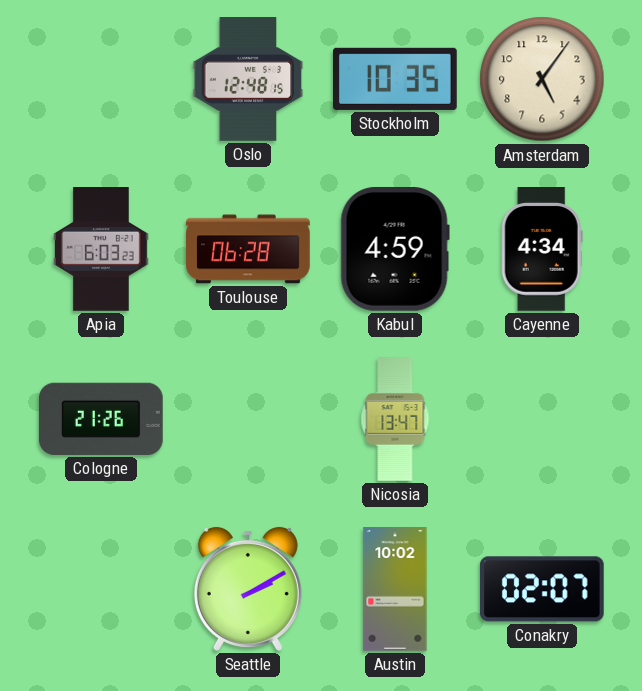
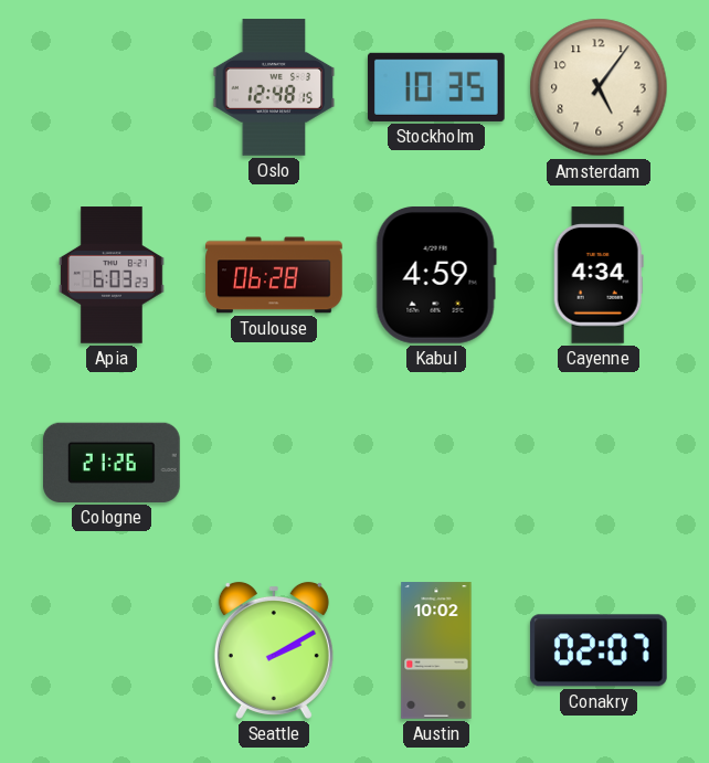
Nicosia: 13:47 -> none
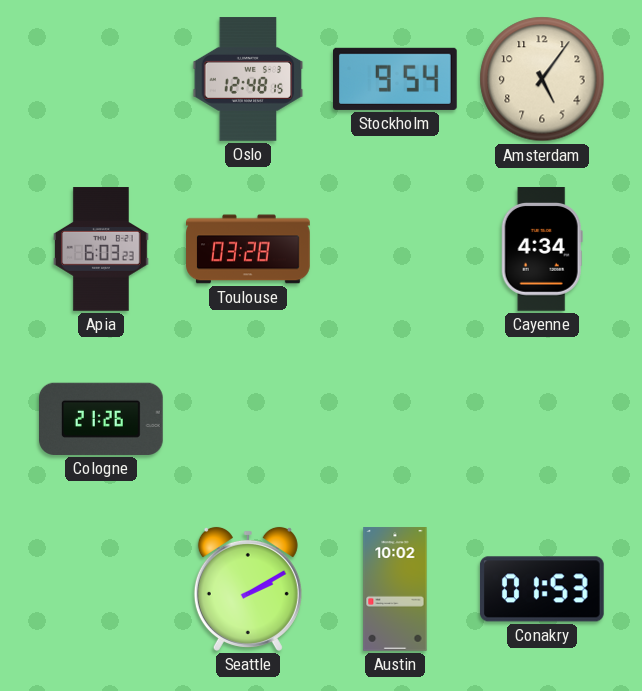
Stockholm: 10:35 -> 9:54
Toulouse: 06:28 -> 03:28
Kabul: 4:59 -> none
Conakry: 02:07 -> 01:53
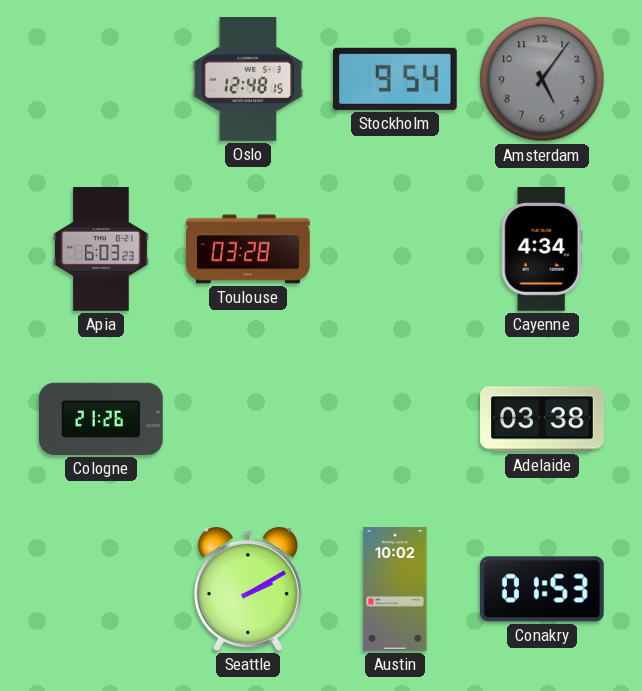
Amsterdam dial: cream -> grey
Adelaide: none -> 03:38
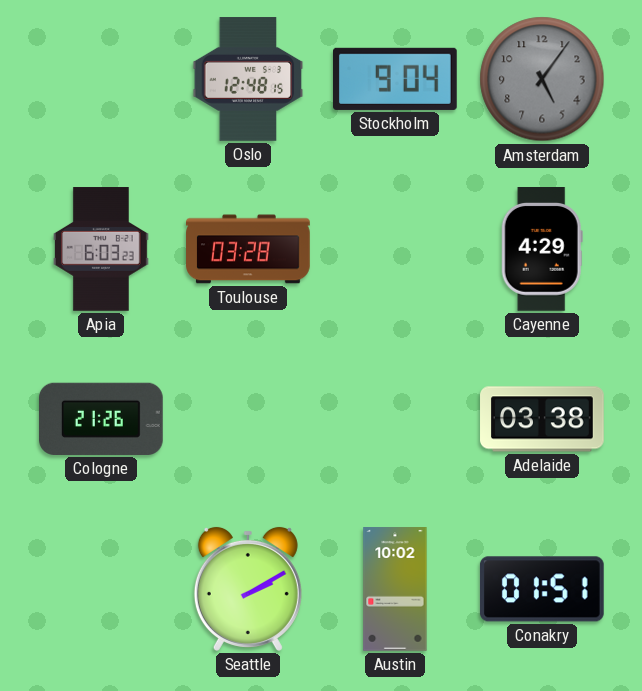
Stockholm: 9:54 -> 9:04
Cayenne: 4:34 -> 4:29
Conakry: 01:53 -> 01:51
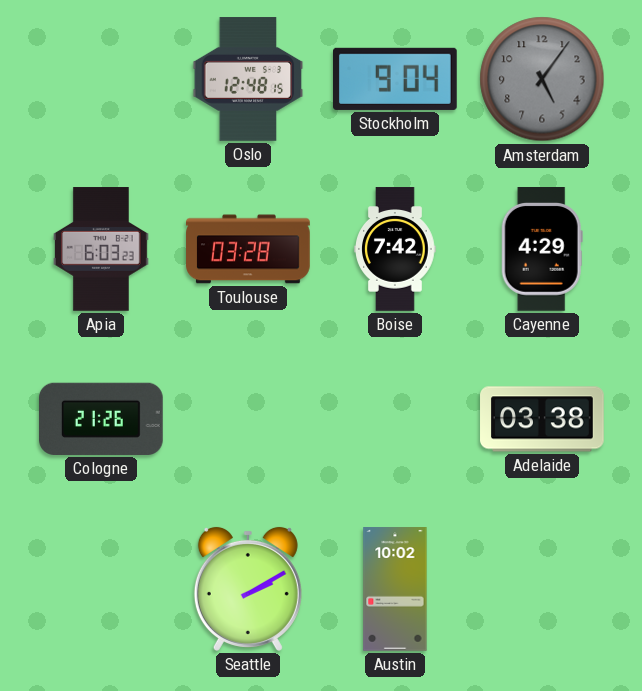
Boise: none -> 7:42
Conakry: 01:51 -> none
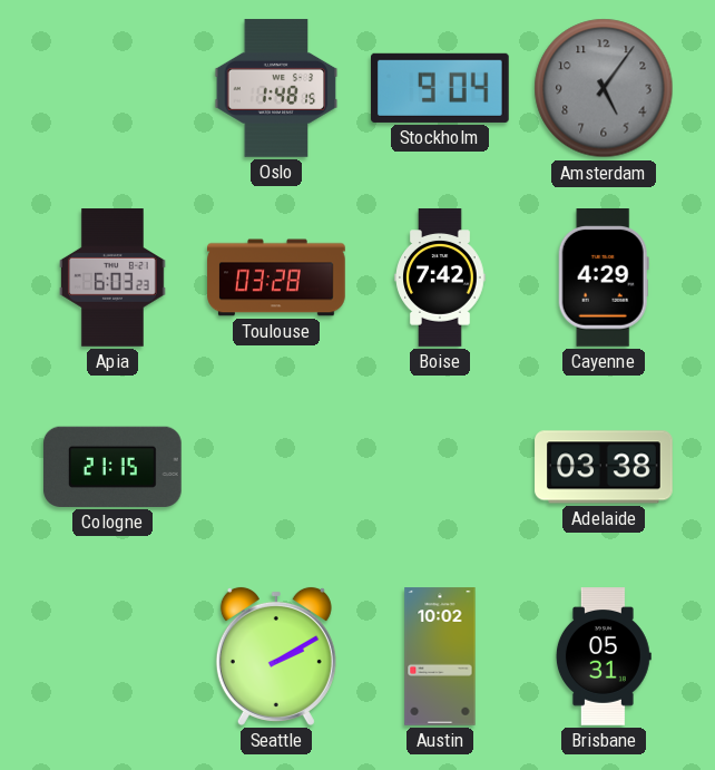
Oslo: 12:48 -> 1:48
Cologne: 21:26 -> 21:15
Brisbane: none -> 05:31
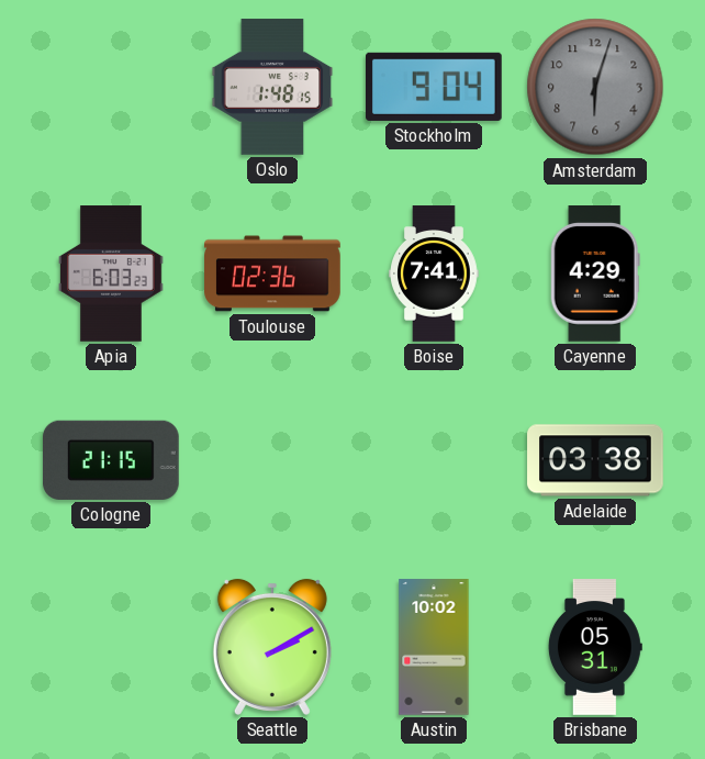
Amsterdam: 5:06 -> 6:03
Toulouse: 03:28 -> 02:36
Boise: 7:42 -> 7:41
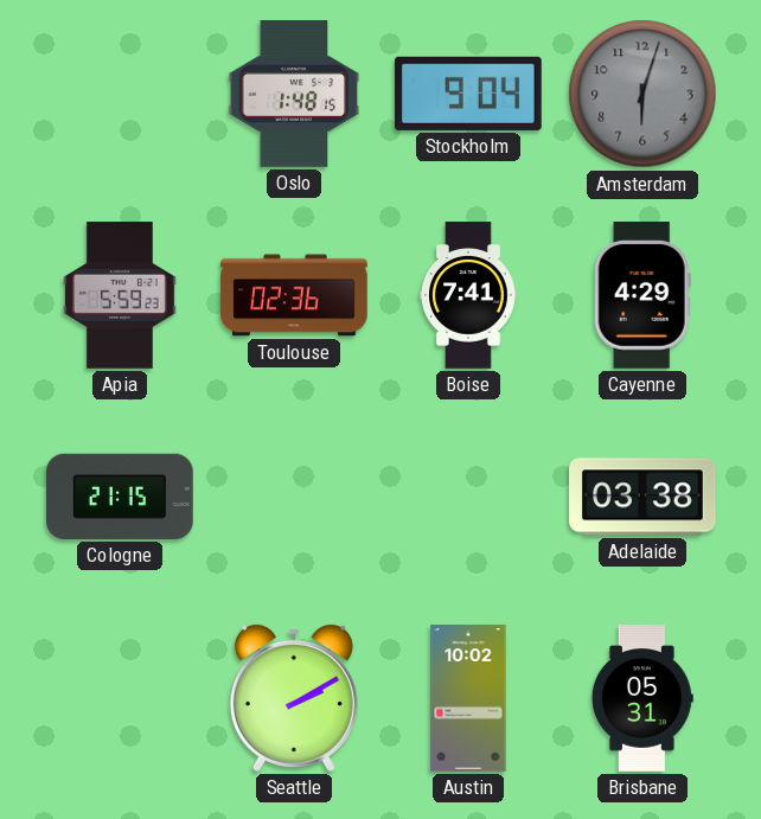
Apia: 6:03 -> 5:59
